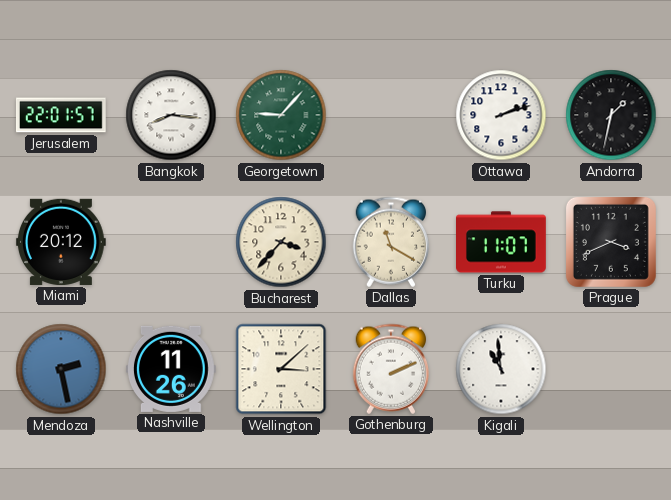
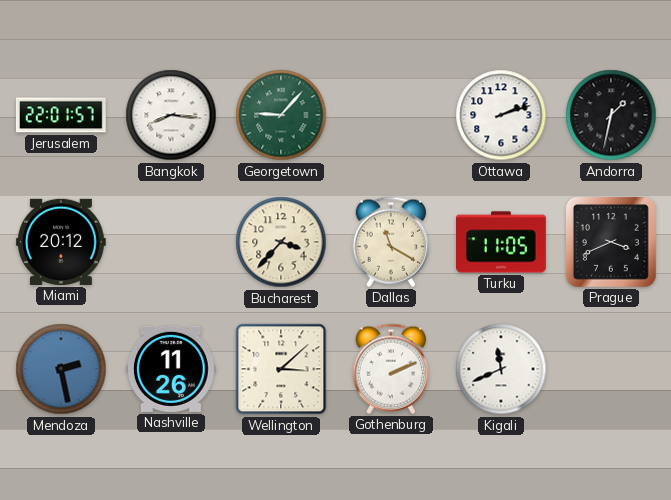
Turku: 11:07 -> 11:05
Kigali: 10:59 -> 11:41
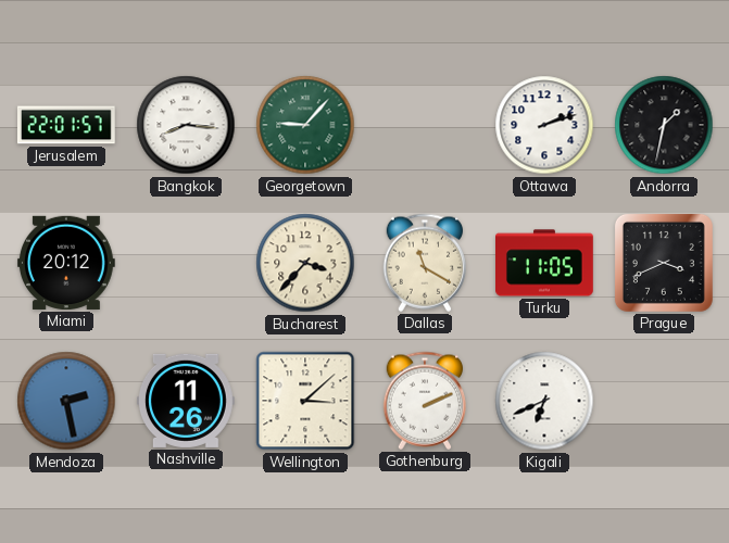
Kigali: 11:41 -> 6:41
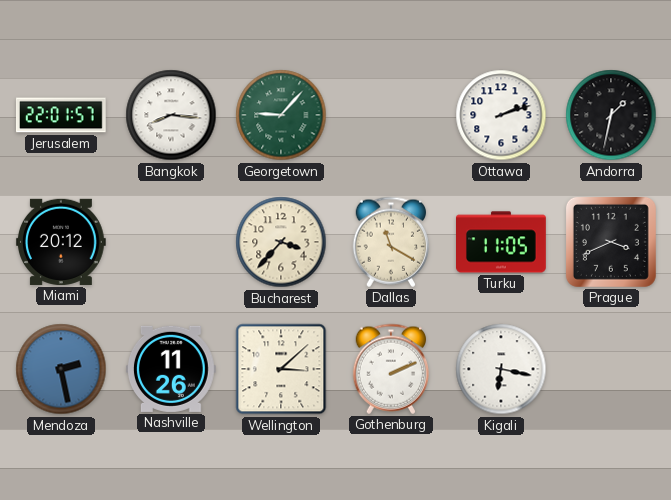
Kigali: 6:41 -> 6:17
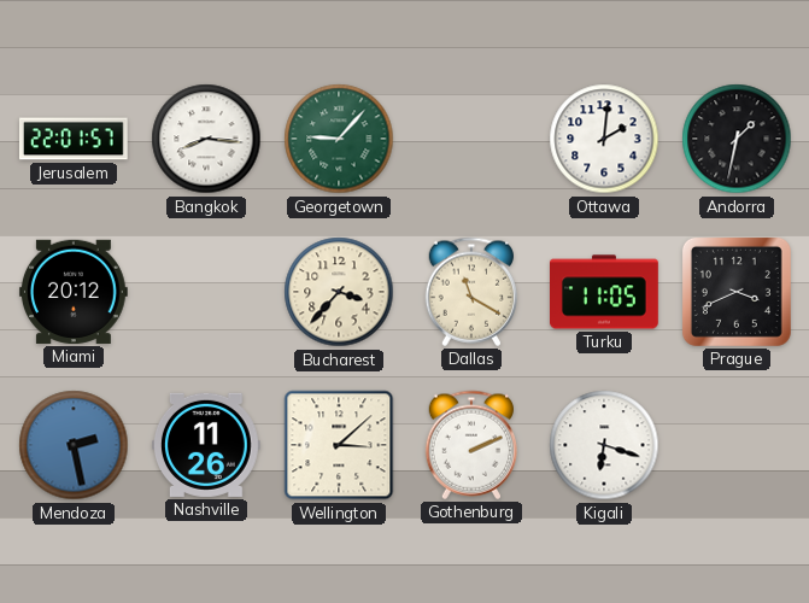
Ottawa: 2:12 -> 2:01
Kigali: 6:17 -> 6:18
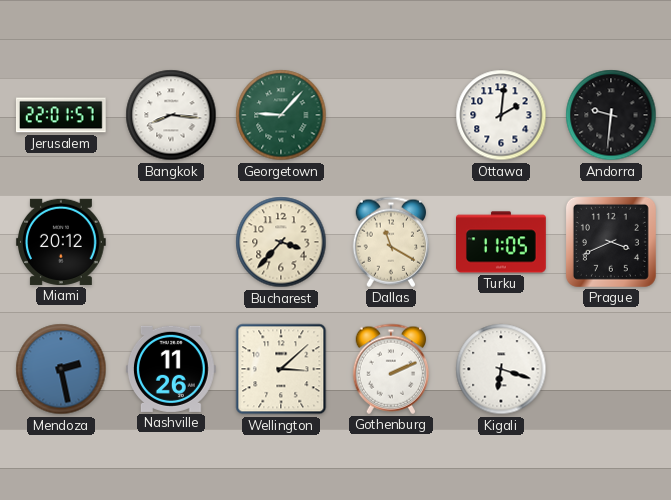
Andorra: 1:32 -> 9:31
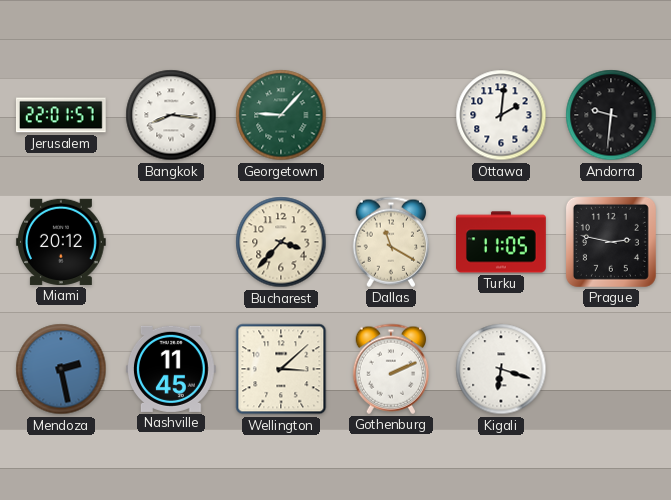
Prague: 3:41 -> 2:47
Nashville: 11:26 -> 11:45
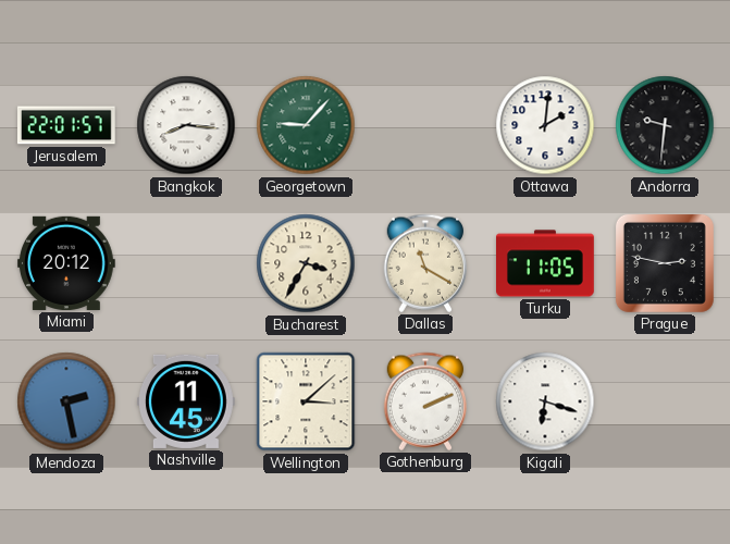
Bucharest: 3:37 -> 3:35
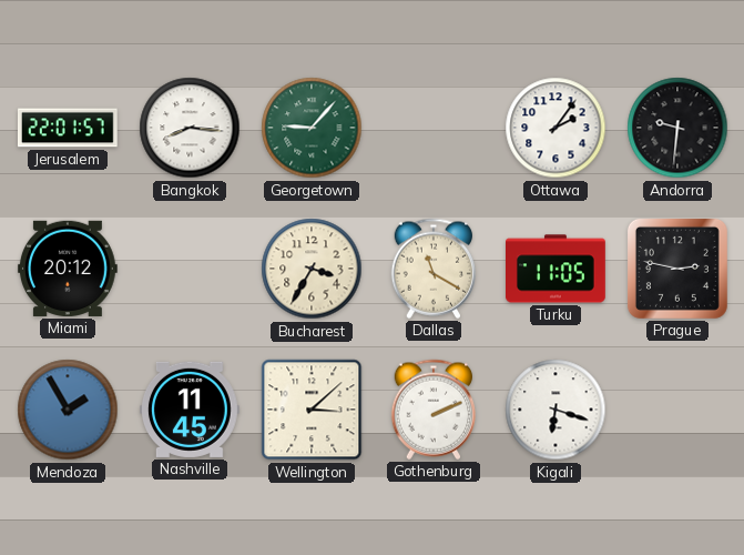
Ottawa: 2:01 -> 2:06
Mendoza: 2:28 -> 1:55
